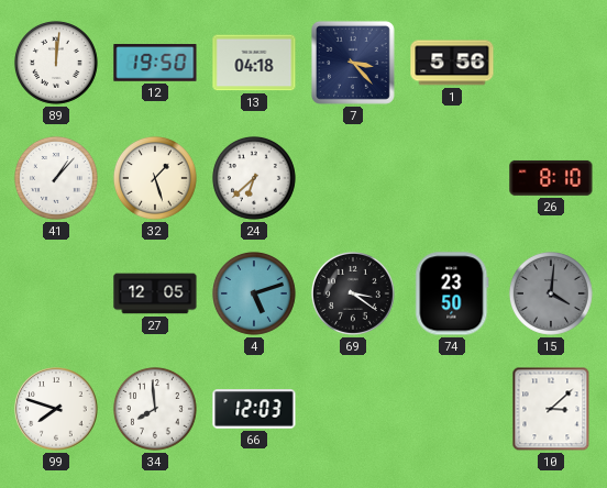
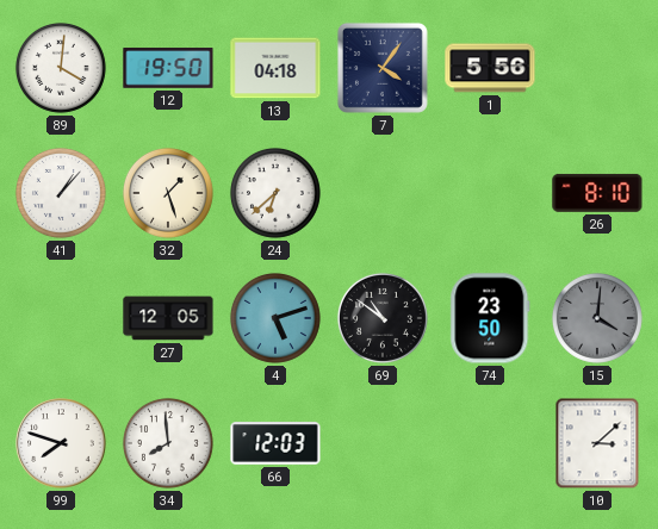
89: 12:01 -> 4:01
7: 3:23 -> 4:06
69: 3:21 -> 10:51
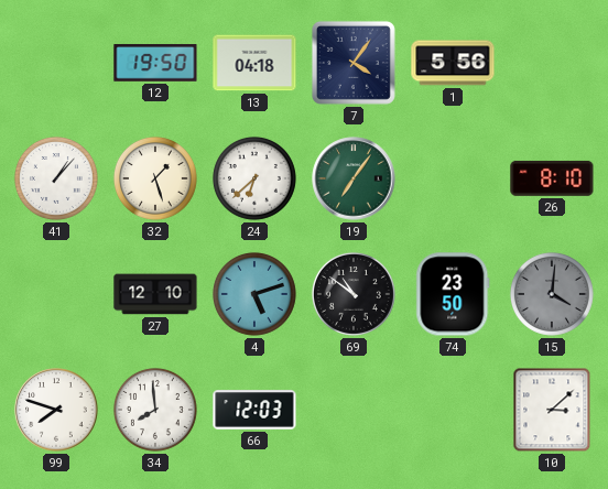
89: 4:01 -> none
19: none -> 7:06
27: 12:05 -> 12:10
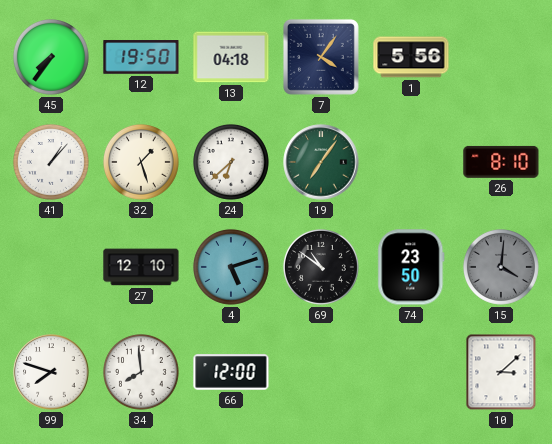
45: none -> 7:36
66: 12:03 -> 12:00
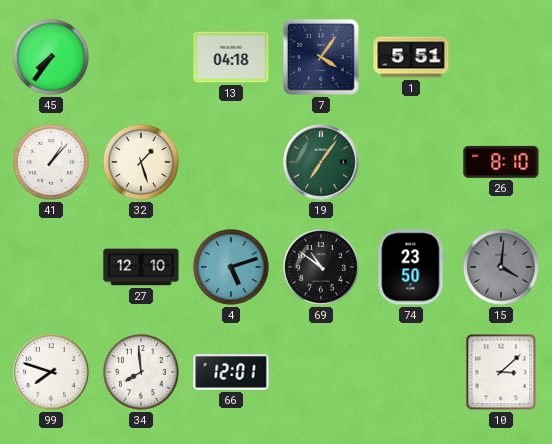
12: 19:50 -> none
1: 5:56 -> 5:51
24: 6:38 -> none
66: 12:00 -> 12:01
